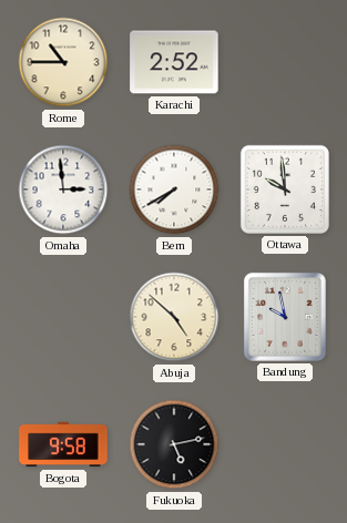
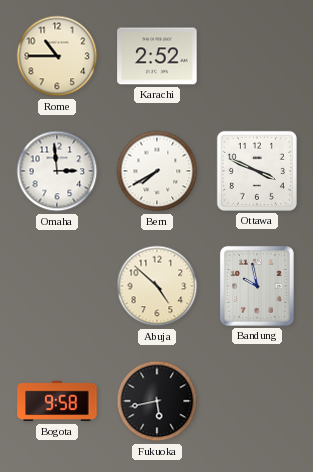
Ottawa: 9:59 -> 3:49
Fukuoka: 5:13 -> 5:43
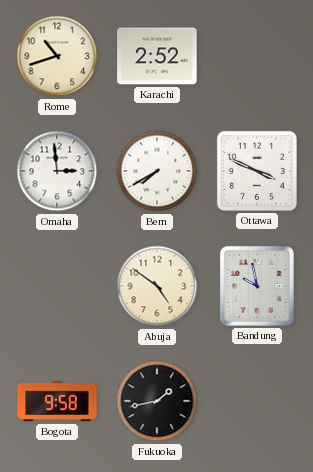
Rome: 10:45 -> 10:42
Abuja: 4:52 -> 4:51
Fukuoka: 5:43 -> 1:43
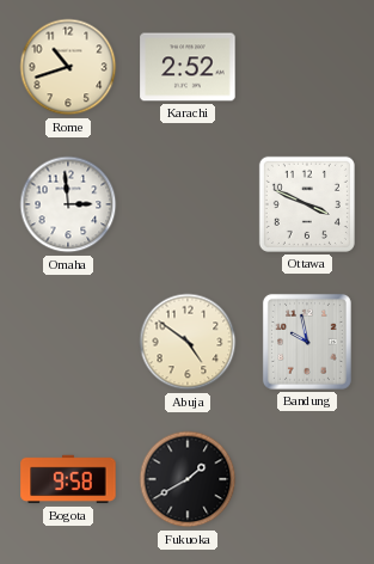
Bern: 7:40 -> none
Fukuoka: 1:43 -> 1:40
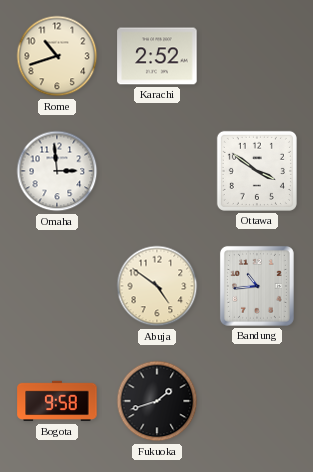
Ottawa: 3:49 -> 3:51
Bandung: 9:58 -> 10:44
Fukuoka: 1:40 -> 1:42
